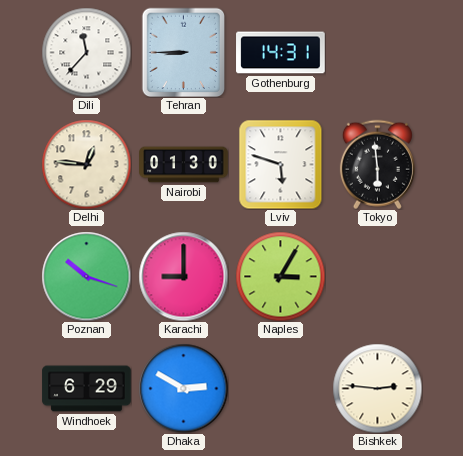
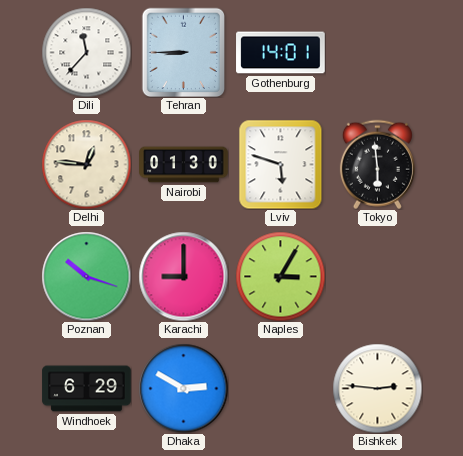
Gothenburg: 14:31 -> 14:01
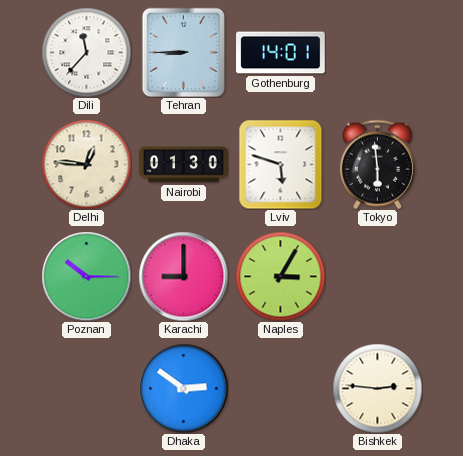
Poznan: 10:18 -> 10:15
Windhoek: 6:29 -> none
Dhaka: 2:50 -> 2:51
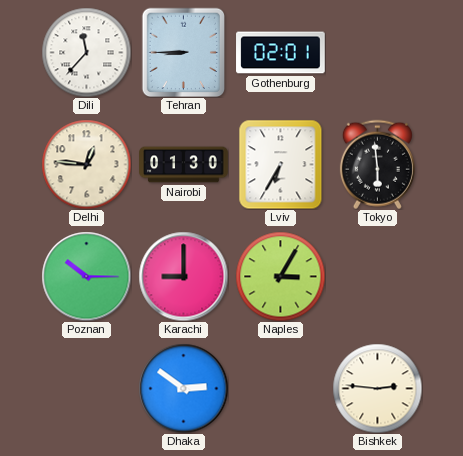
Gothenburg: 14:01 -> 02:01
Lviv: 5:48 -> 6:35
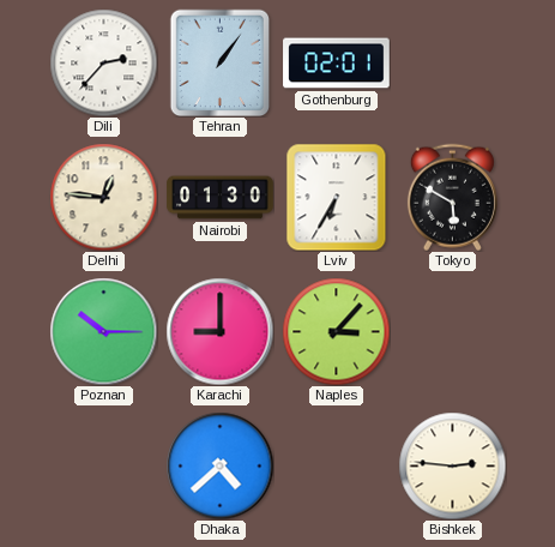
Dili: 11:37 -> 2:37
Tehran: 8:45 -> 1:06
Tokyo: 5:59 -> 5:50
Naples: 3:05 -> 3:07
Dhaka: 2:51 -> 4:38
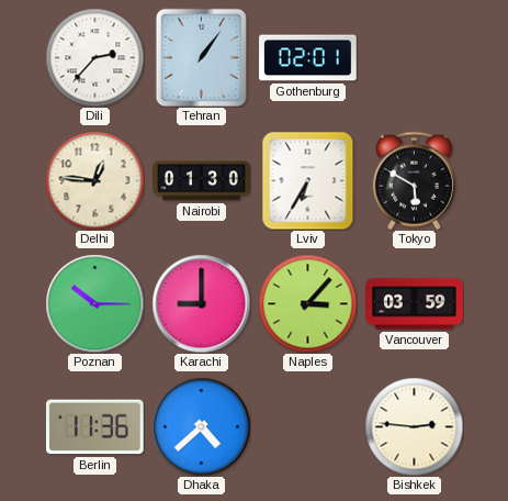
Vancouver: none -> 03:59
Berlin: none -> 11:36
